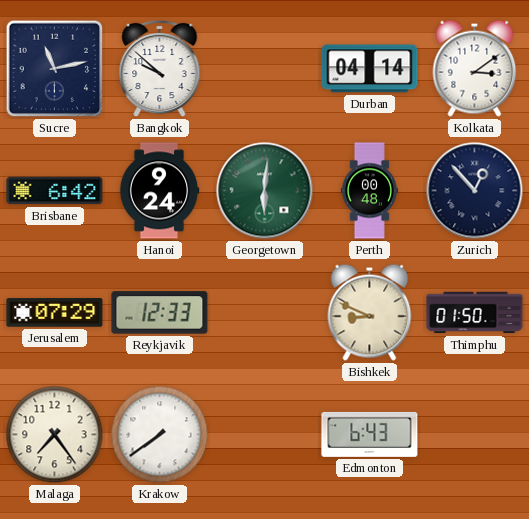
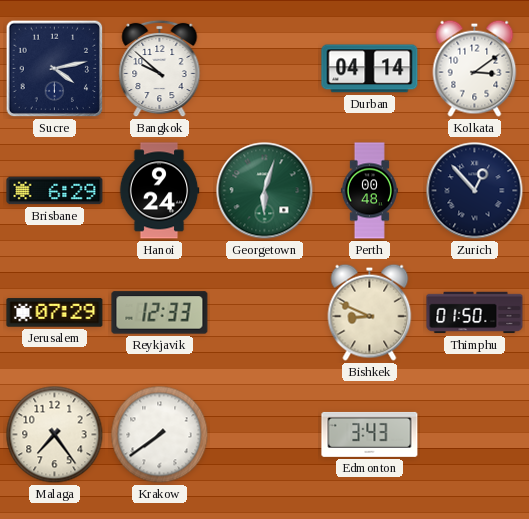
Sucre: 11:13 -> 4:13
Brisbane: 6:42 -> 6:29
Georgetown: 6:01 -> 6:03
Edmonton: 6:43 -> 3:43
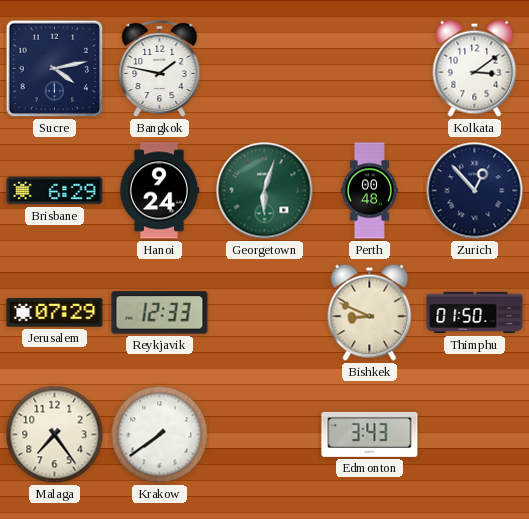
Bangkok: 9:52 -> 1:47
Durban: 04:14 -> none
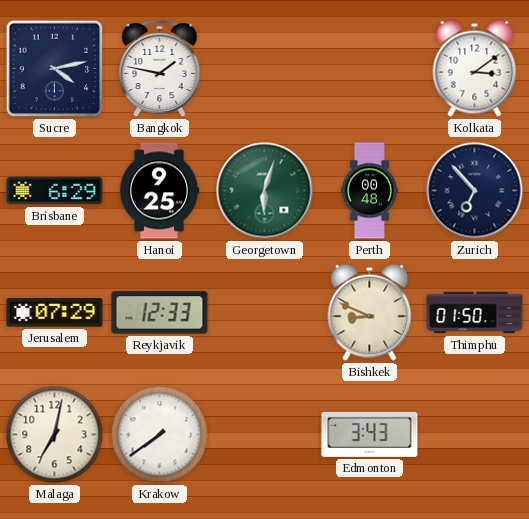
Hanoi: 9:24 -> 9:25
Zurich: 12:53 -> 6:53
Malaga: 7:24 -> 7:02
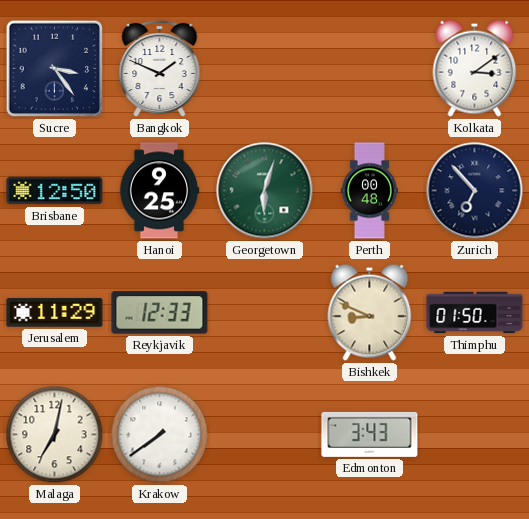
Sucre: 4:13 -> 3:24
Bangkok: 1:47 -> 1:49
Brisbane: 6:29 -> 12:50
Jerusalem: 07:29 -> 11:29
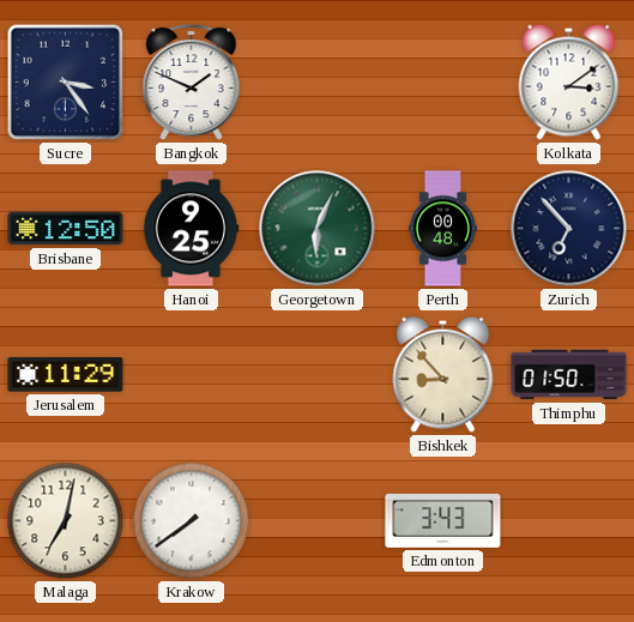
Georgetown: 6:03 -> 6:04
Reykjavik: 12:33 -> none
Bishkek: 8:49 -> 8:53
